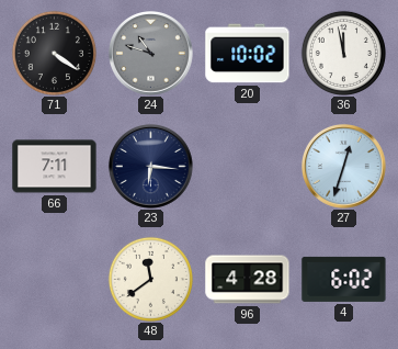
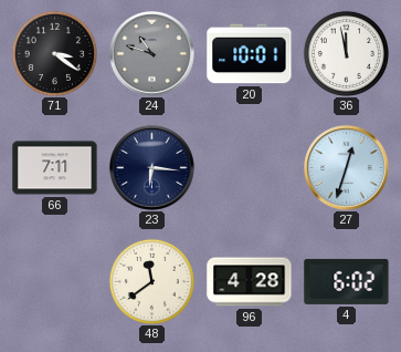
71: 4:21 -> 3:21
20: 10:02 -> 10:01
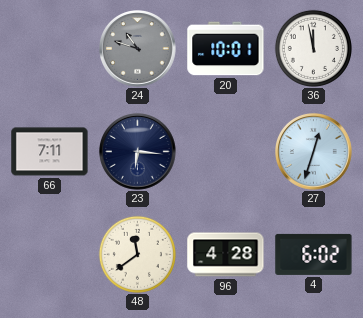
71: 3:21 -> none
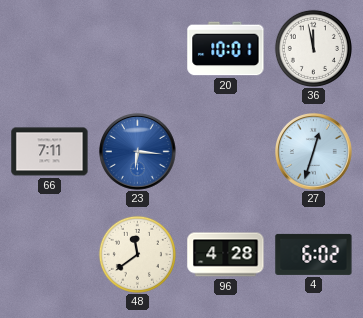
24: 10:48 -> none
23 dial: navy -> blue
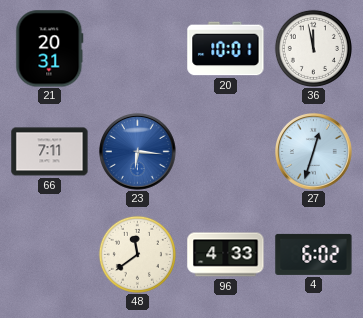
21: none -> 20:31
96: 4:28 -> 4:33
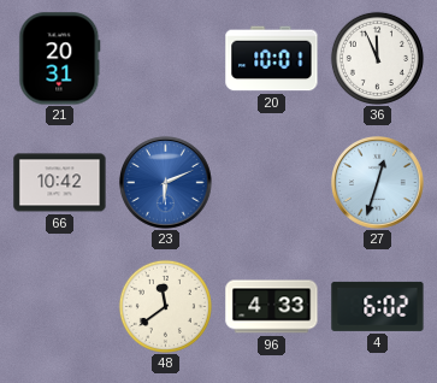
36: 11:58 -> 11:56
66: 7:11 -> 10:42
23: 6:16 -> 6:11
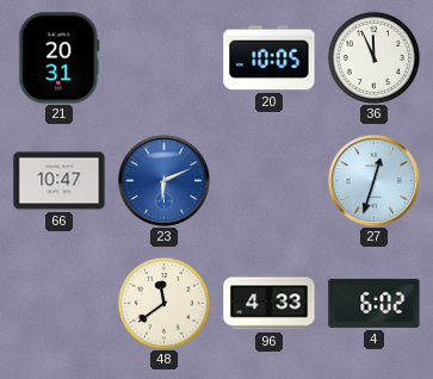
20: 10:01 -> 10:05
66: 10:42 -> 10:47
